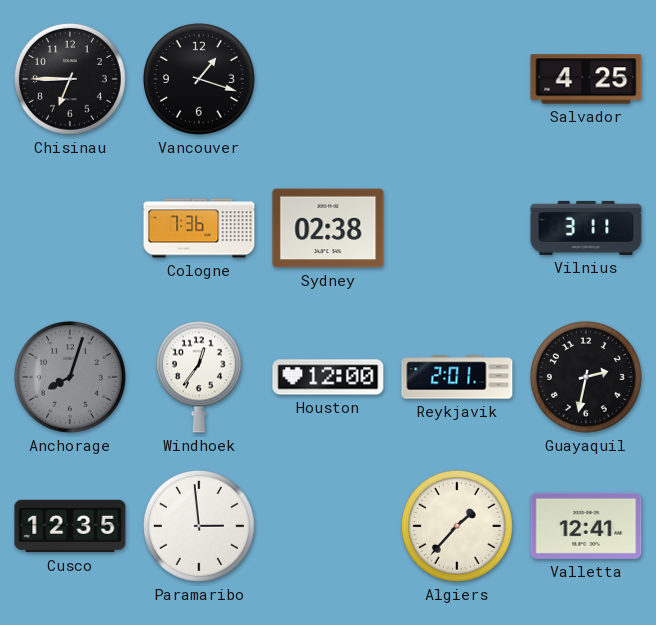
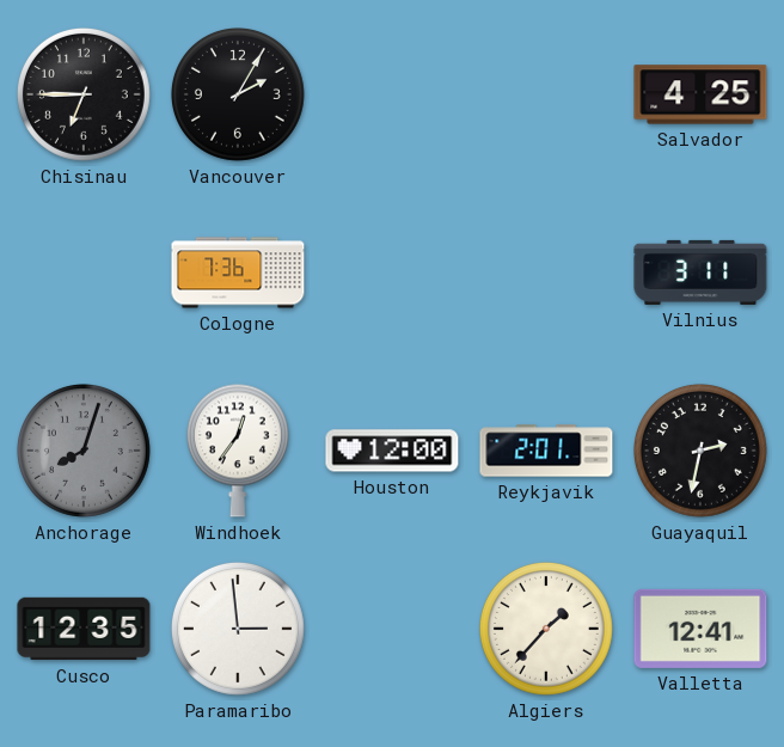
Vancouver: 1:18 -> 2:05
Sydney: 02:38 -> none
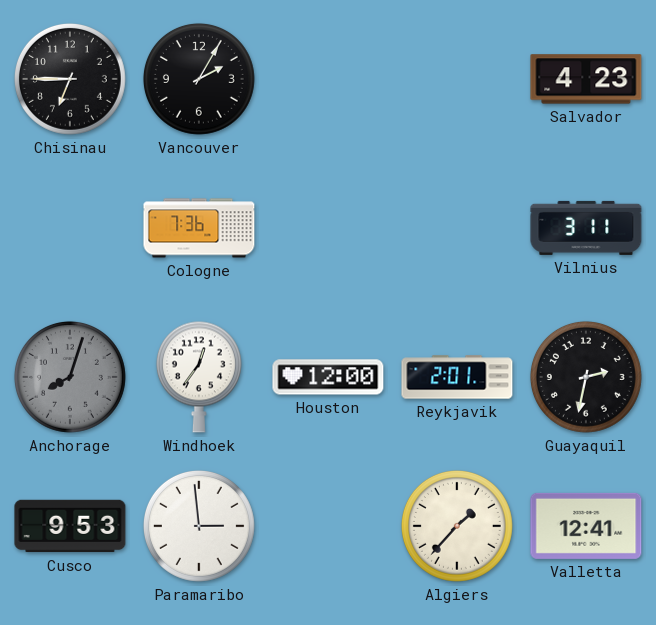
Salvador: 4:25 -> 4:23
Cusco: 12:35 -> 9:53
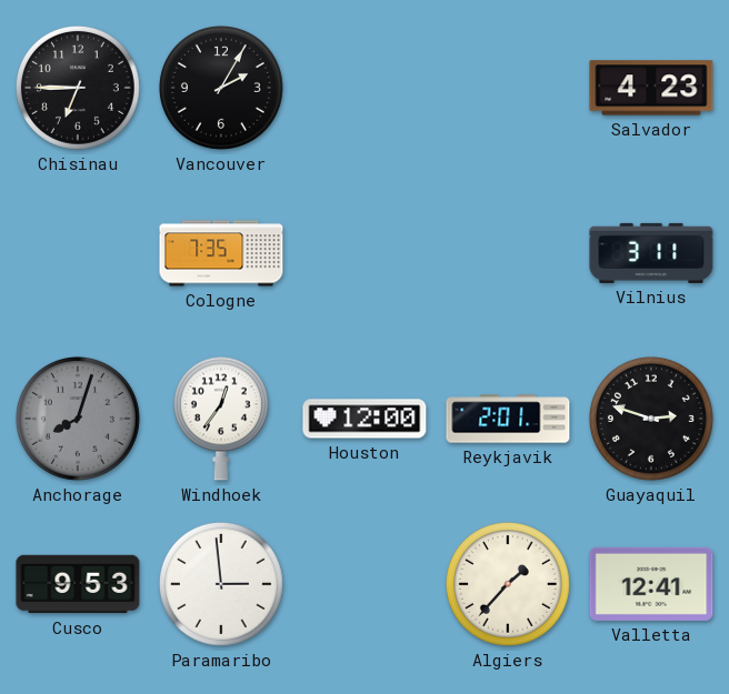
Cologne: 7:36 -> 7:35
Guayaquil: 2:32 -> 2:48
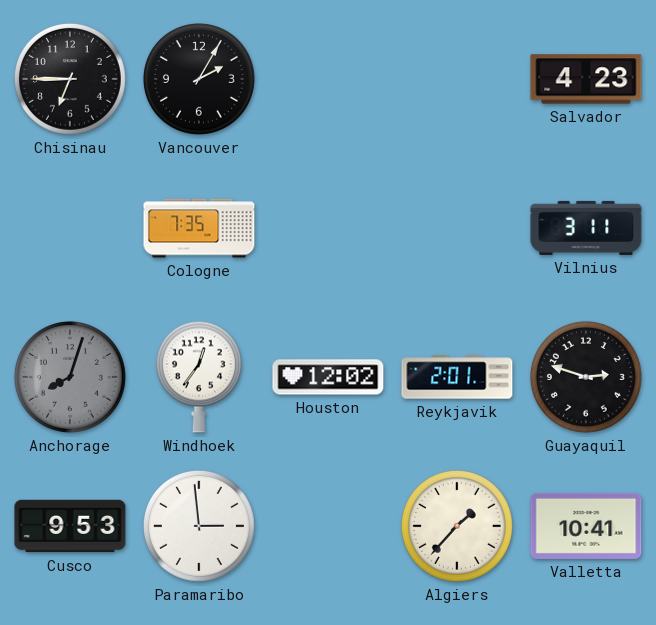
Houston: 12:00 -> 12:02
Valletta: 12:41 -> 10:41
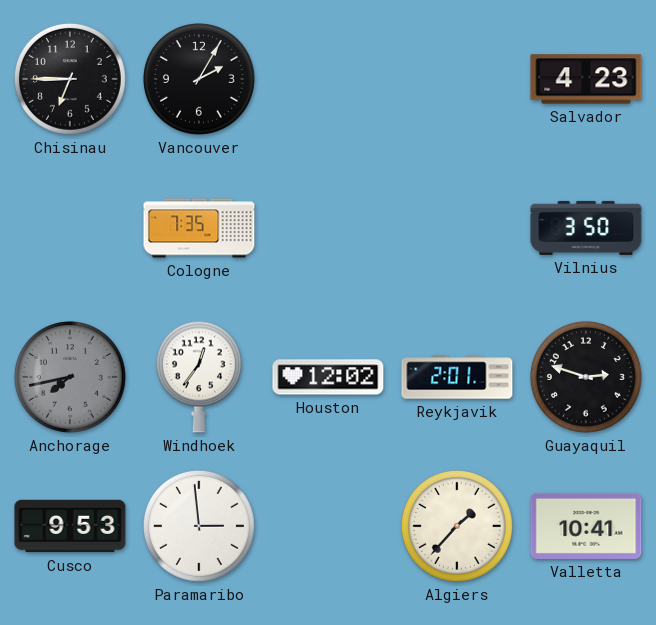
Vilnius: 3:11 -> 3:50
Anchorage: 8:03 -> 7:43
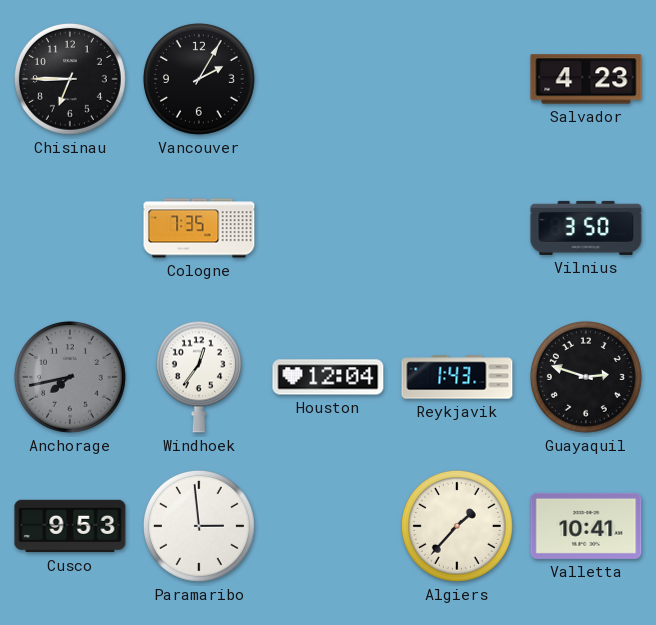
Houston: 12:02 -> 12:04
Reykjavik: 2:01 -> 1:43
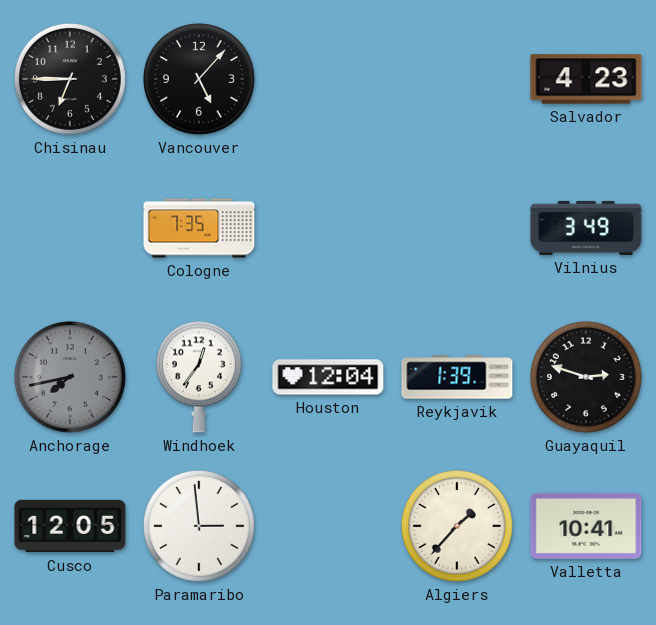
Vancouver: 2:05 -> 5:07
Vilnius: 3:50 -> 3:49
Reykjavik: 1:43 -> 1:39
Cusco: 9:53 -> 12:05
